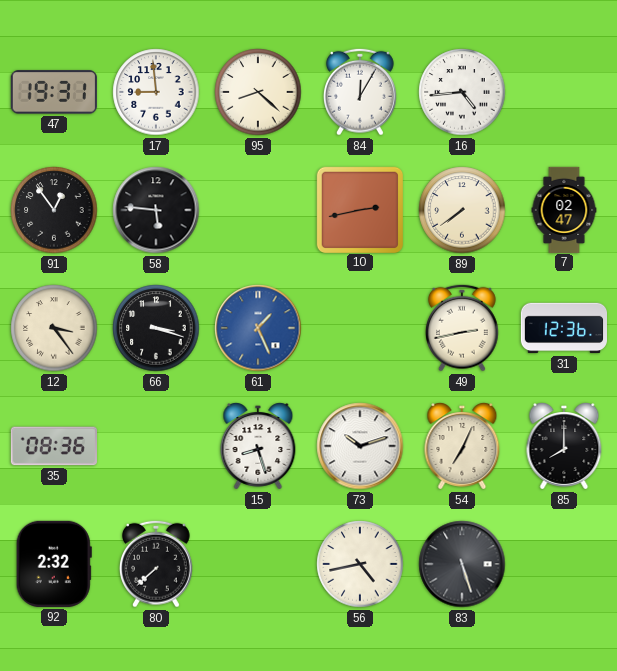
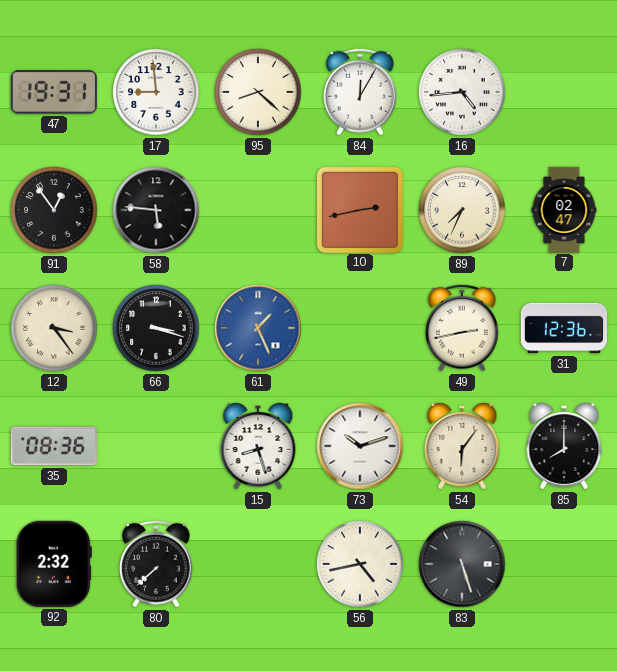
89: 7:39 -> 7:34
54: 7:04 -> 6:06
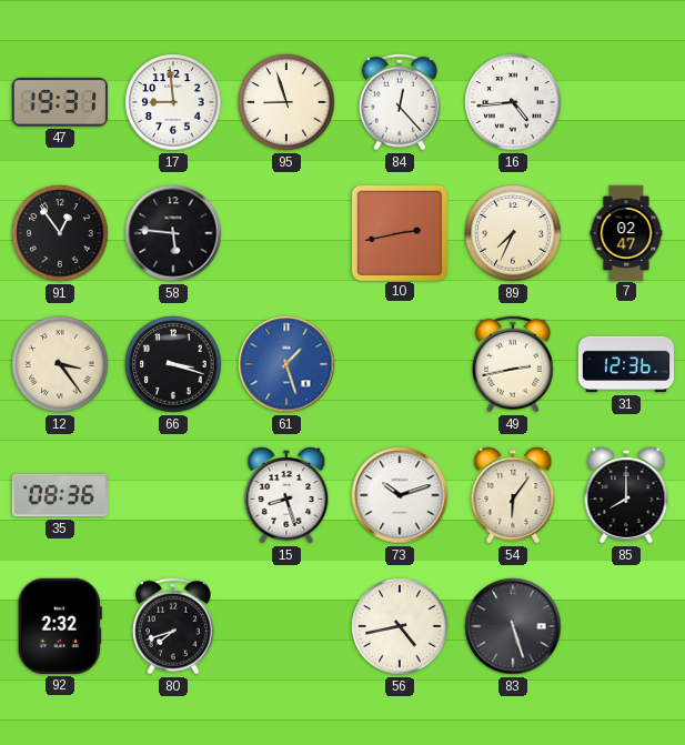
95: 8:22 -> 8:57
84: 12:05 -> 12:23
61: 1:26 -> 1:27
80: 7:38 -> 7:42
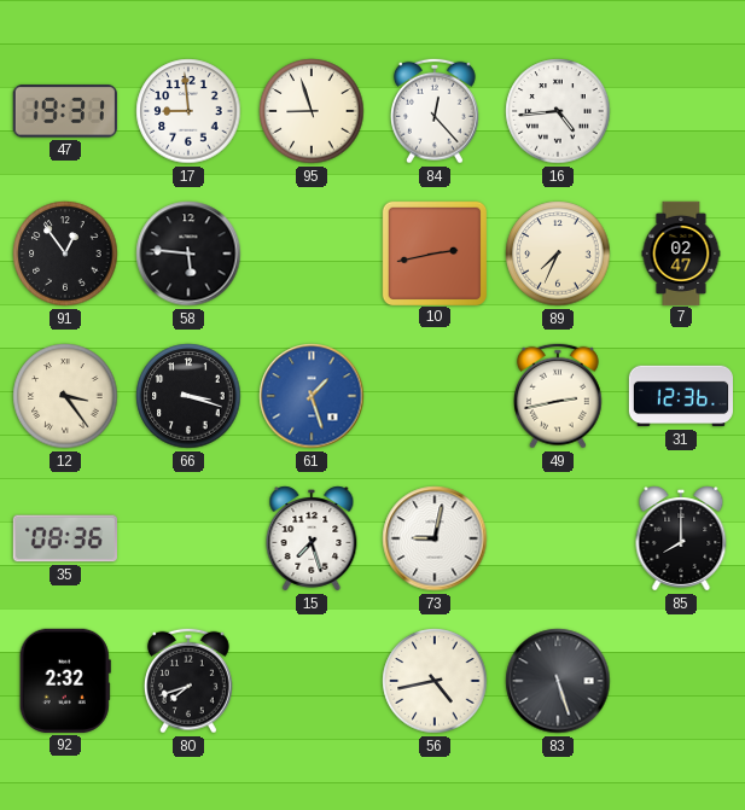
15: 8:27 -> 7:27
73: 10:12 -> 9:02
54: 6:06 -> none
